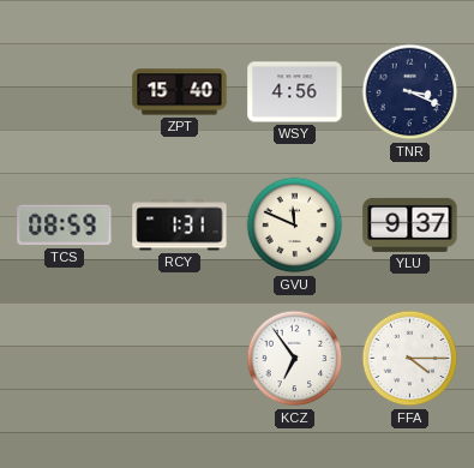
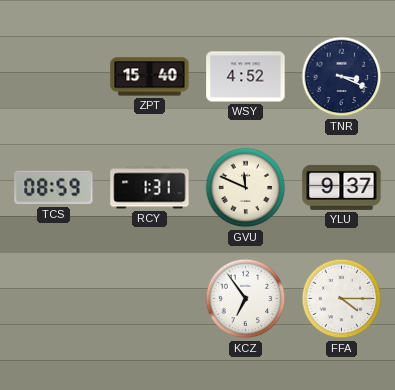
WSY: 4:56 -> 4:52
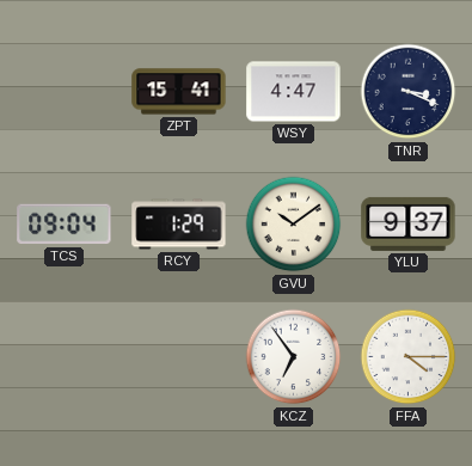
ZPT: 15:40 -> 15:41
WSY: 4:52 -> 4:47
TCS: 08:59 -> 09:04
RCY: 1:31 -> 1:29
GVU: 11:49 -> 10:09
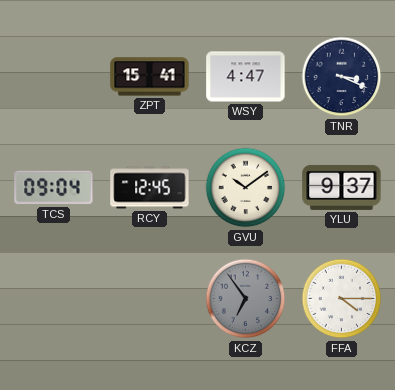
RCY: 1:29 -> 12:45
KCZ dial: white -> grey
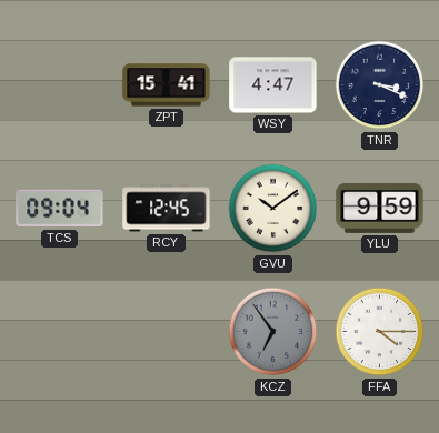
YLU: 9:37 -> 9:59
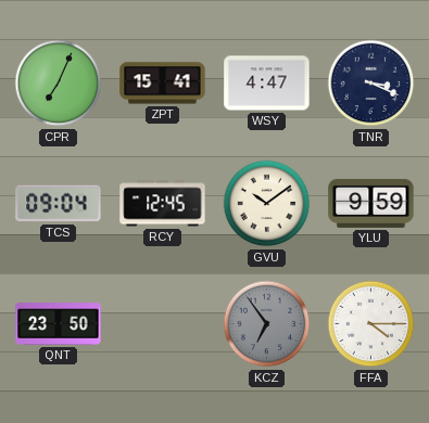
CPR: none -> 7:04
QNT: none -> 23:50
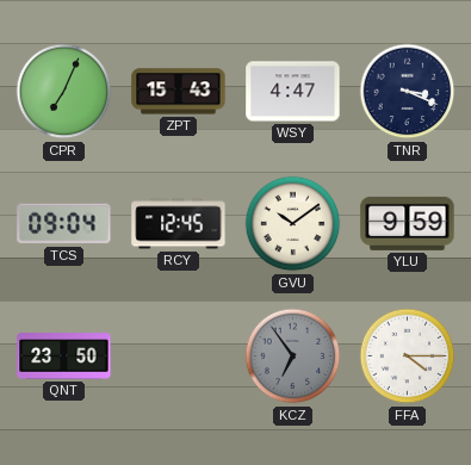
ZPT: 15:41 -> 15:43
